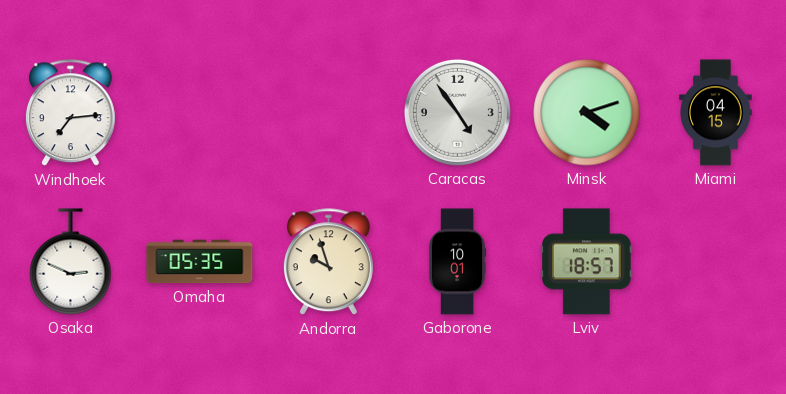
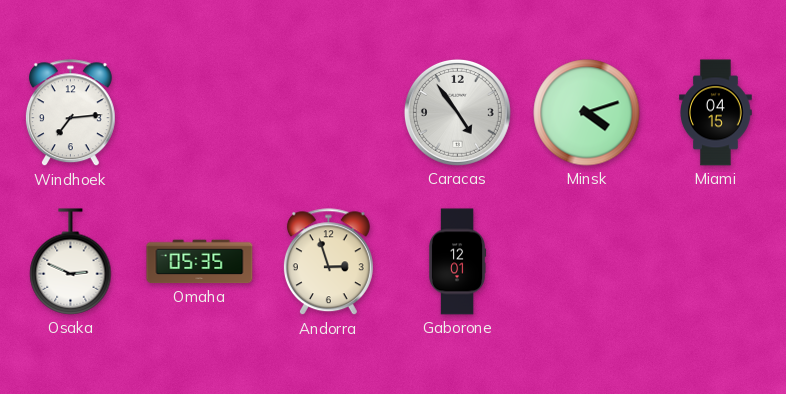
Andorra: 9:57 -> 2:57
Gaborone: 10:01 -> 12:01
Lviv: 18:57 -> none
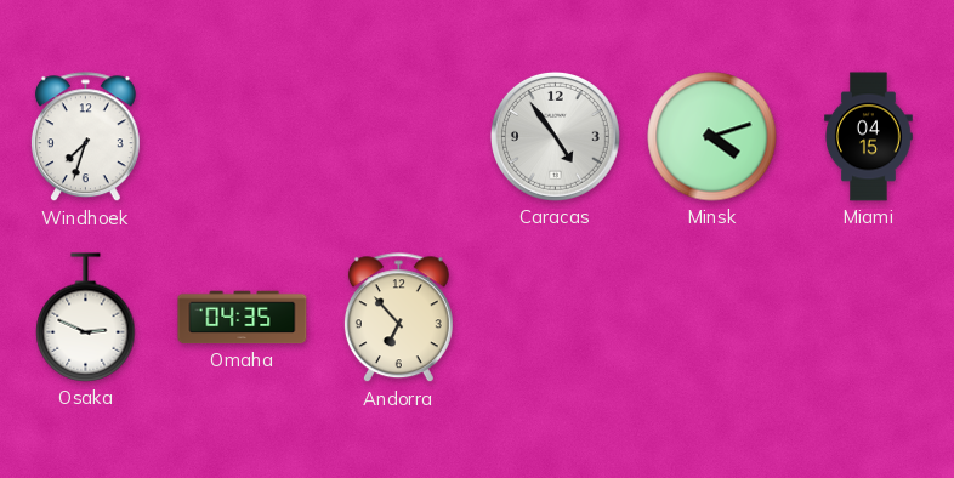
Windhoek: 7:14 -> 7:33
Omaha: 05:35 -> 04:35
Andorra: 2:57 -> 6:53
Gaborone: 12:01 -> none
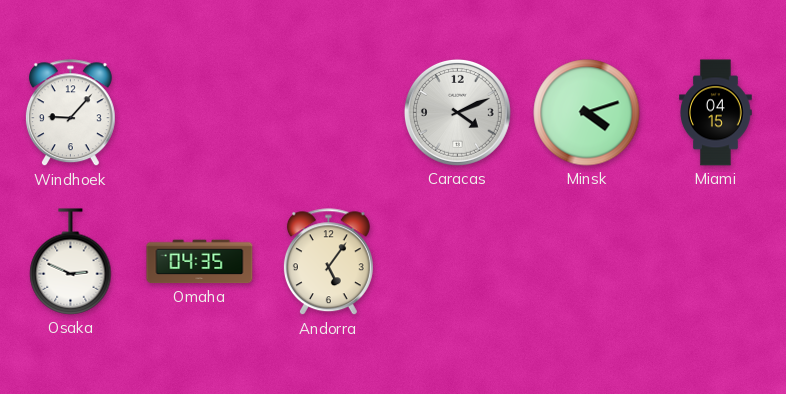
Windhoek: 7:33 -> 9:07
Caracas: 4:54 -> 4:11
Andorra: 6:53 -> 5:06
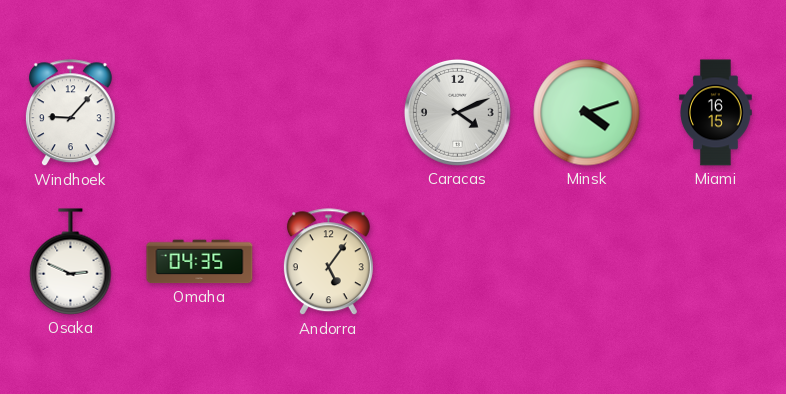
Miami: 04:15 -> 16:15
